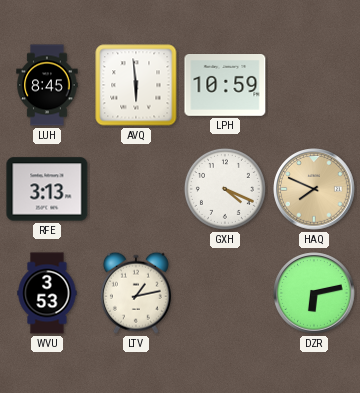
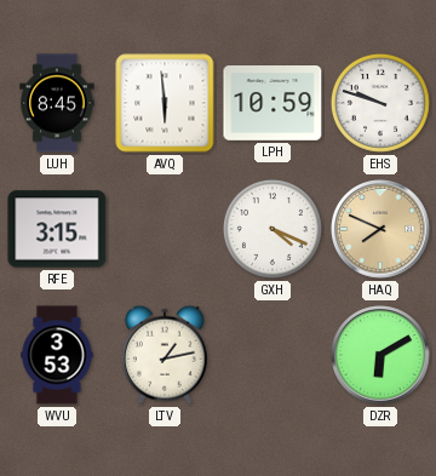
EHS: none -> 9:48
RFE: 3:13 -> 3:15
DZR: 6:13 -> 6:10
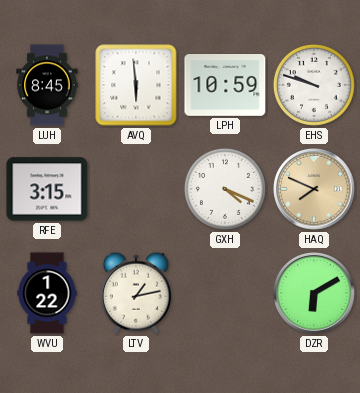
WVU: 3:53 -> 1:22
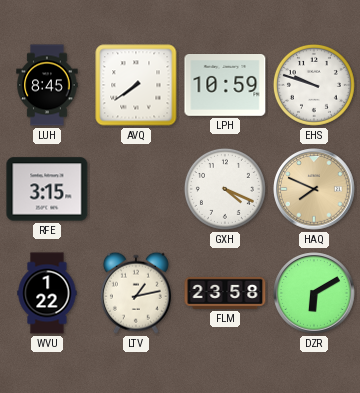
AVQ: 5:59 -> 7:39
FLM: none -> 23:58
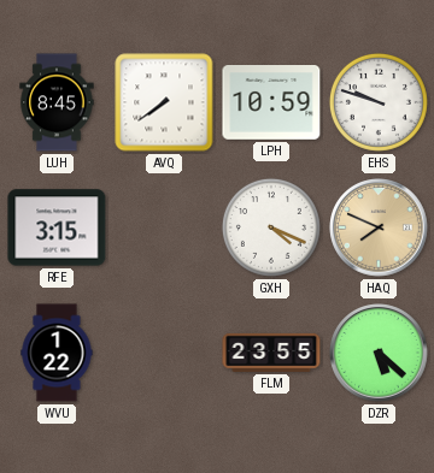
LTV: 1:13 -> none
FLM: 23:58 -> 23:55
DZR: 6:10 -> 5:22
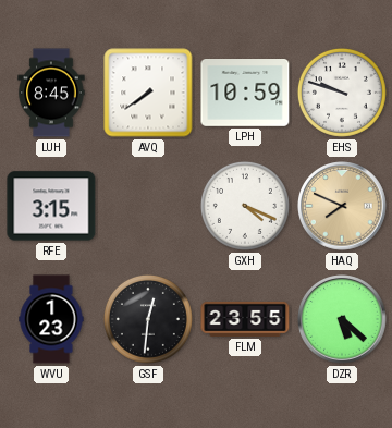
WVU: 1:22 -> 1:23
GSF: none -> 12:31
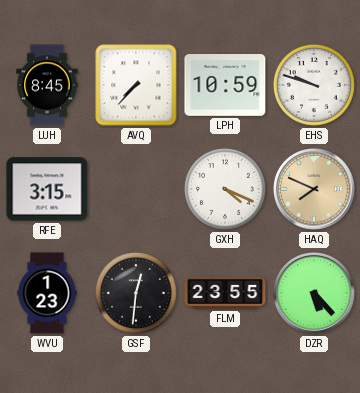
AVQ: 7:39 -> 7:37
DZR: 5:22 -> 5:23
